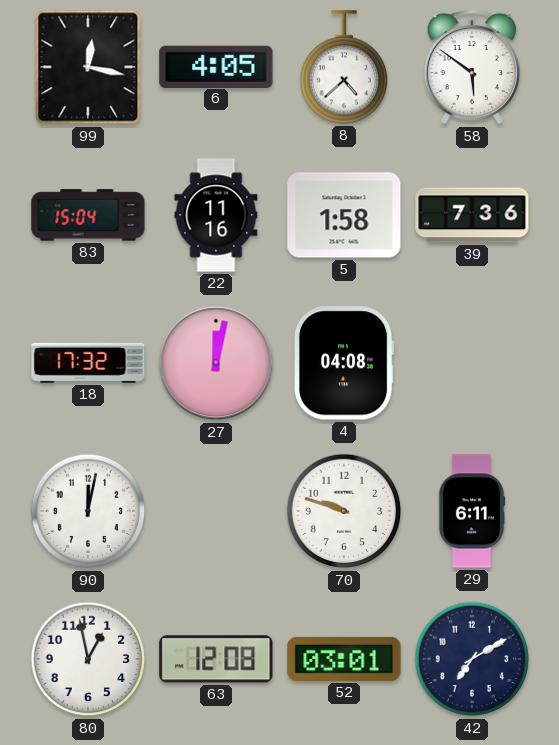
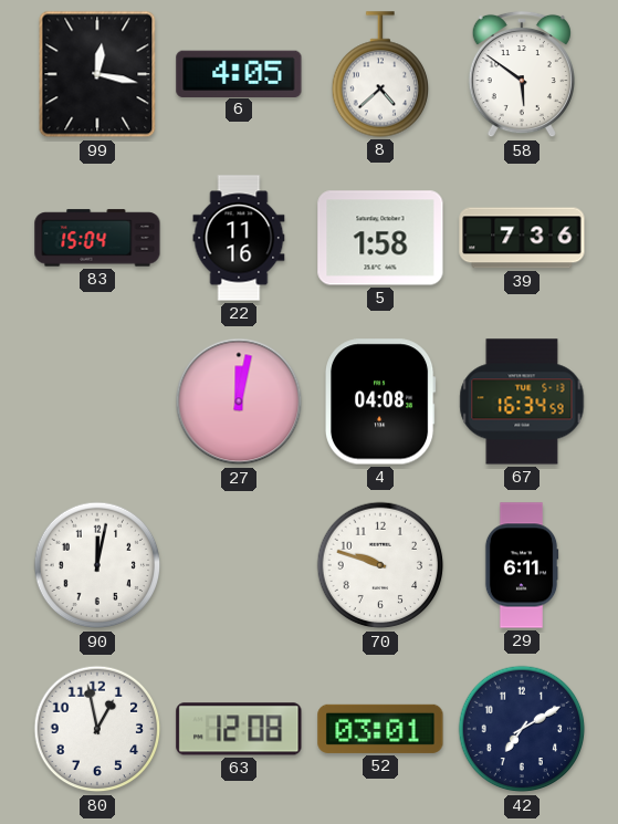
18: 17:32 -> none
67: none -> 16:34
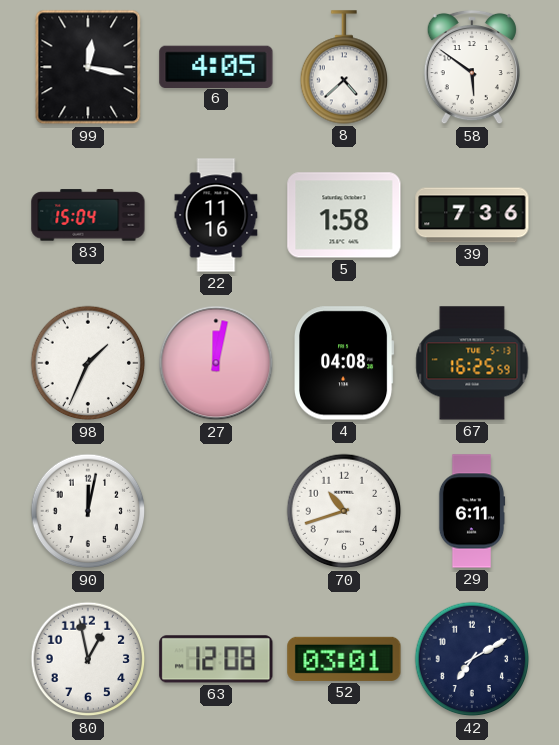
98: none -> 1:34
67: 16:34 -> 16:25
70: 9:48 -> 10:42
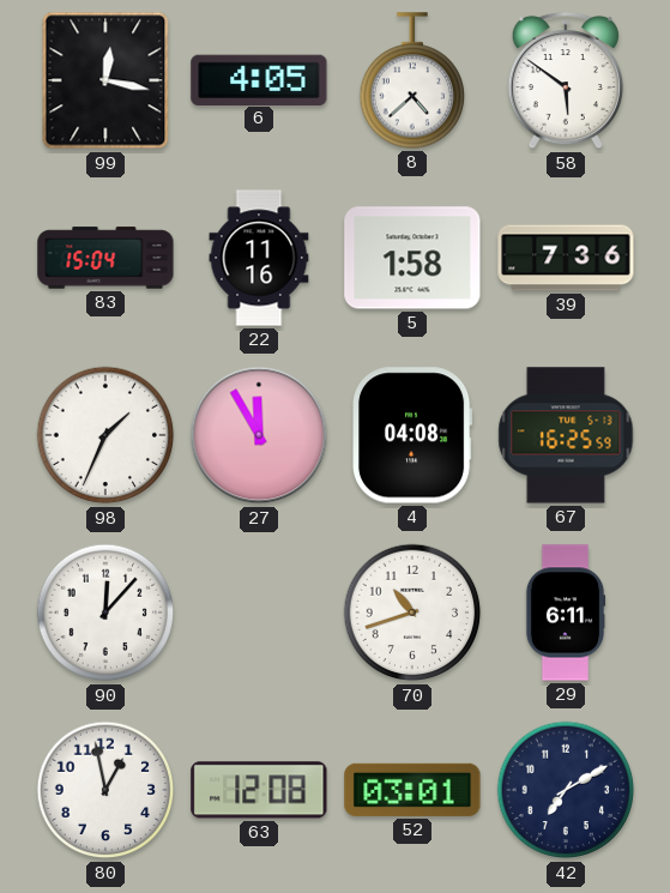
27: 12:02 -> 11:55
90: 12:02 -> 12:07
